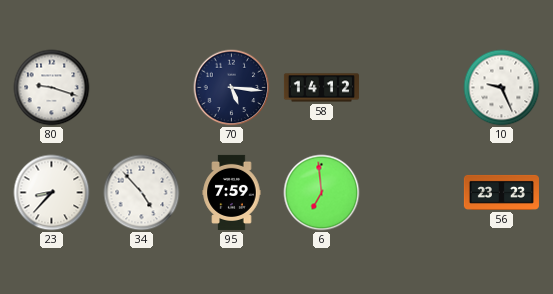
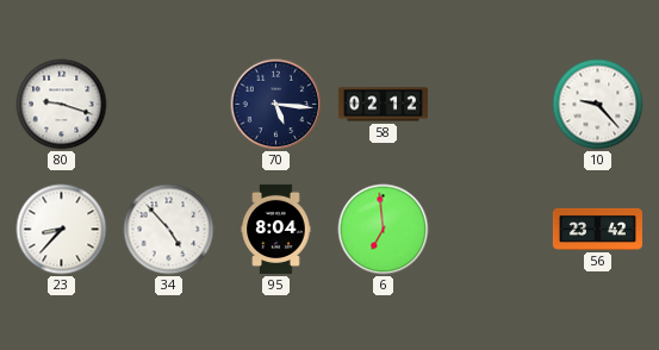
58: 14:12 -> 02:12
10: 9:26 -> 9:23
95: 7:59 -> 8:04
56: 23:23 -> 23:42
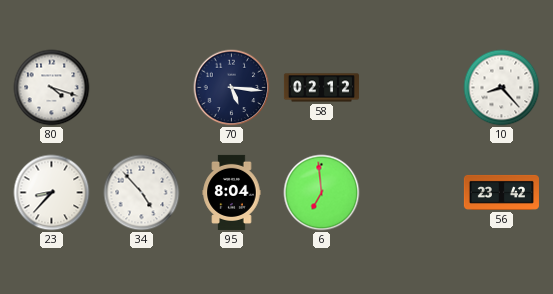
80: 9:18 -> 4:18
10: 9:23 -> 8:23
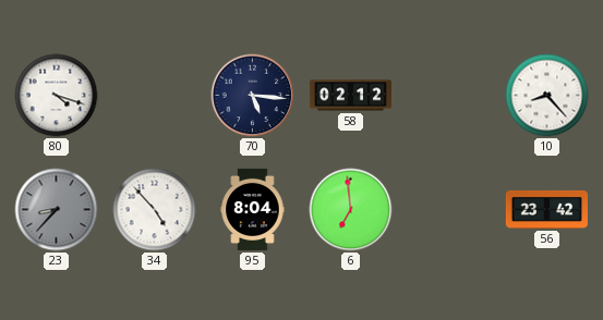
23 dial: white -> grey
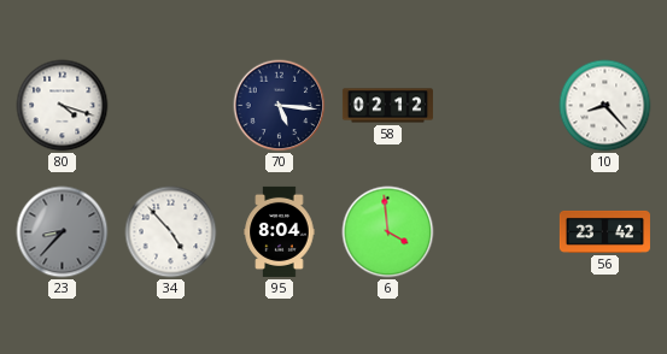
6: 6:59 -> 3:59
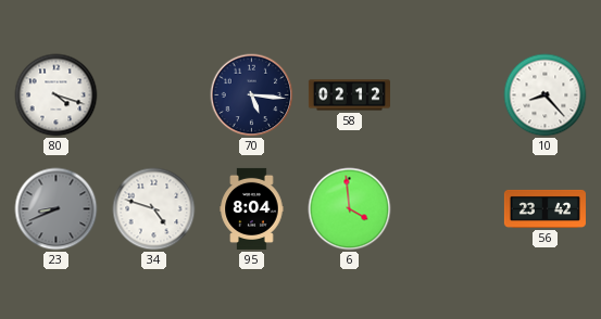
23: 8:37 -> 8:41
34: 4:53 -> 4:48
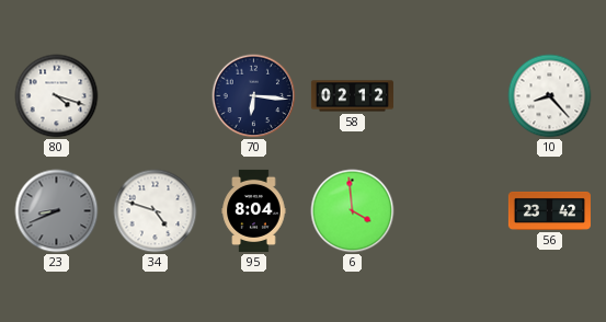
70: 5:16 -> 6:16
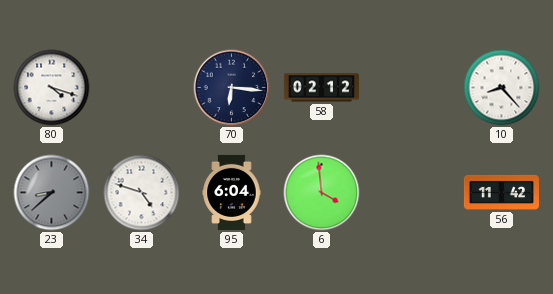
23: 8:41 -> 8:38
95: 8:04 -> 6:04
56: 23:42 -> 11:42
